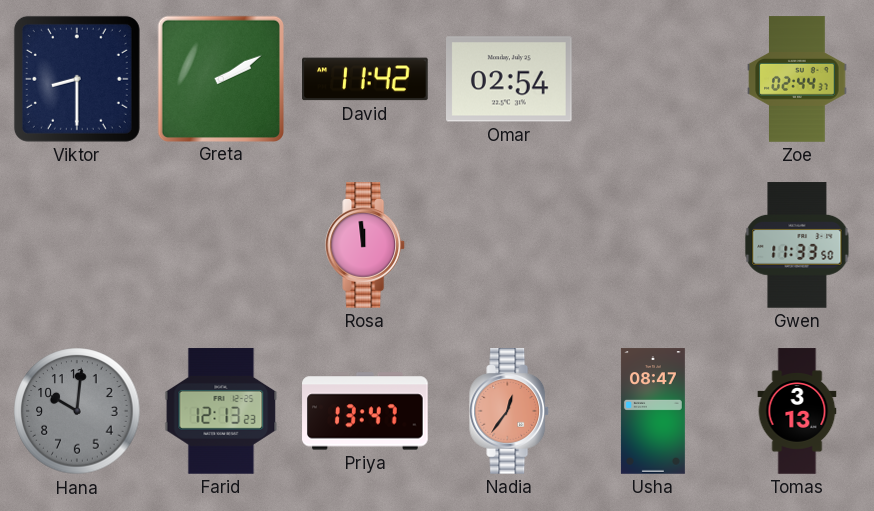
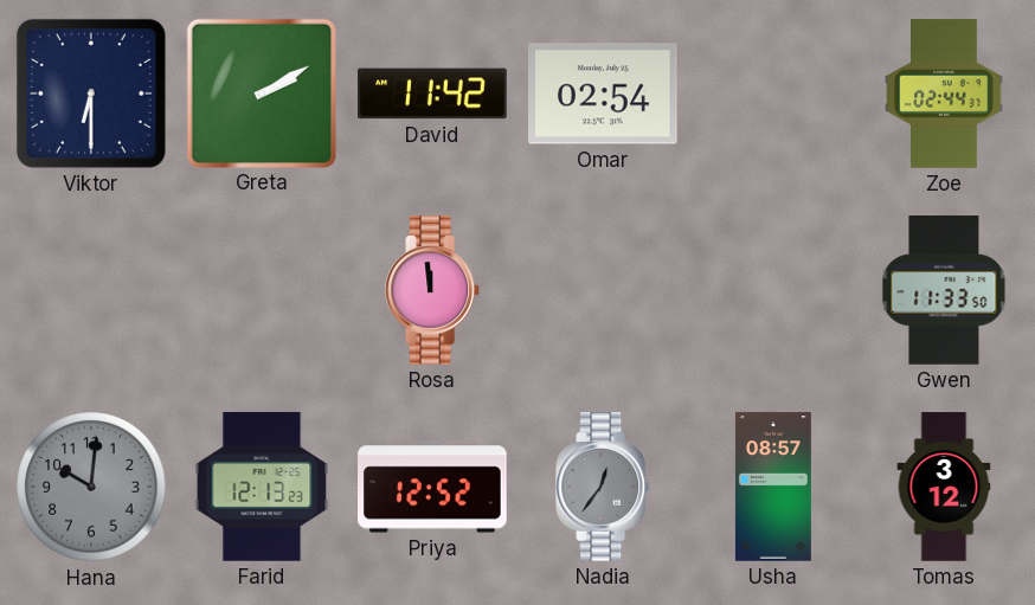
Viktor: 8:30 -> 6:30
Priya: 13:47 -> 12:52
Nadia dial: salmon -> grey
Usha: 08:47 -> 08:57
Tomas: 3:13 -> 3:12
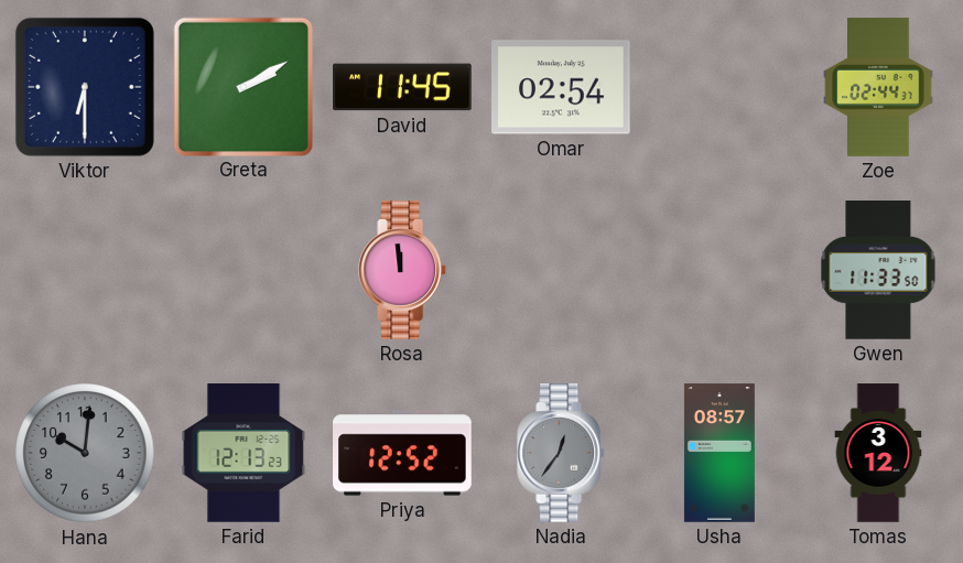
David: 11:42 -> 11:45
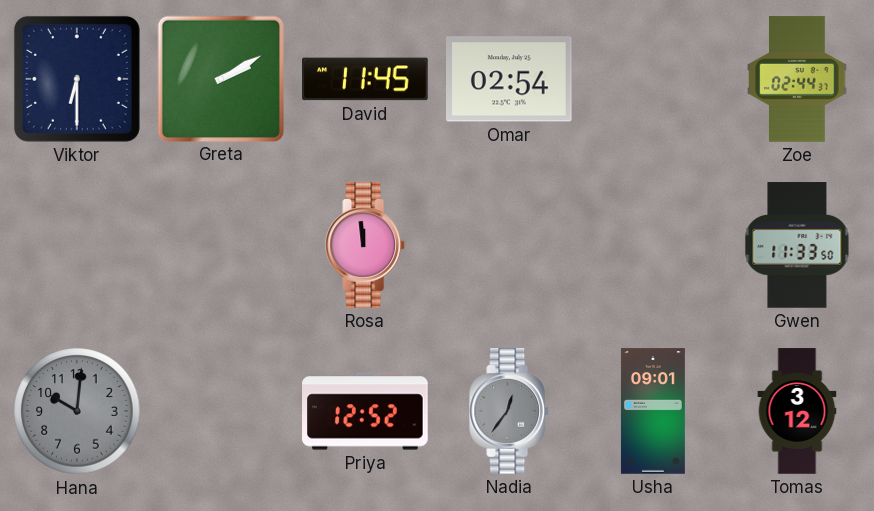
Farid: 12:13 -> none
Usha: 08:57 -> 09:01
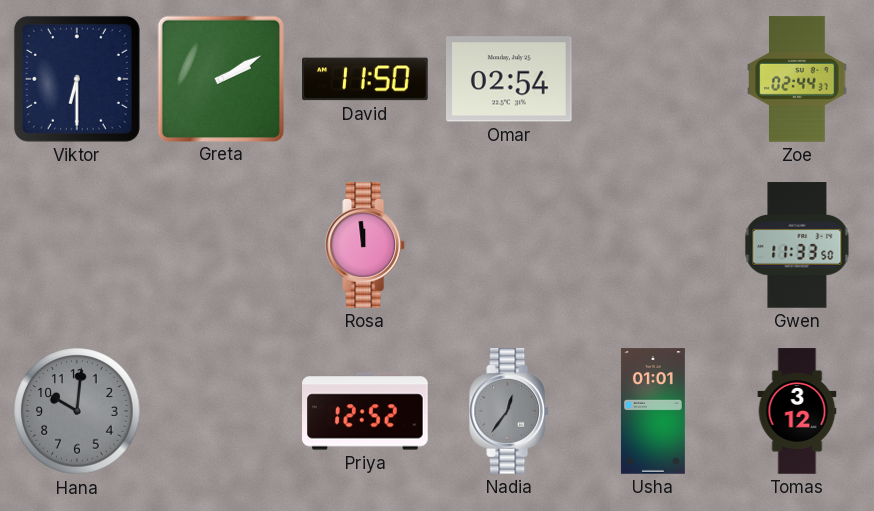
David: 11:45 -> 11:50
Usha: 09:01 -> 01:01
